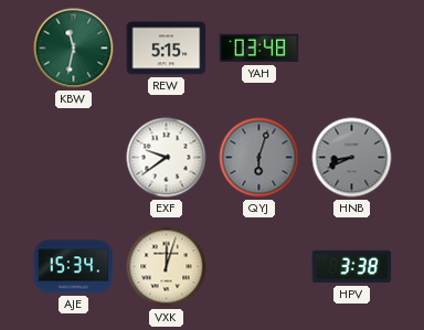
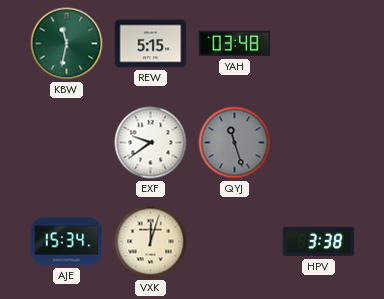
QYJ: 6:03 -> 11:27
HNB: 8:41 -> none
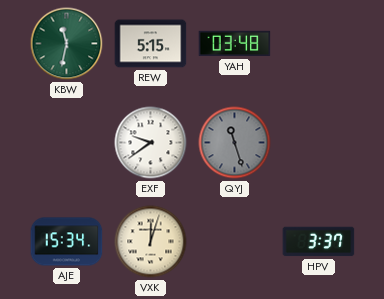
HPV: 3:38 -> 3:37
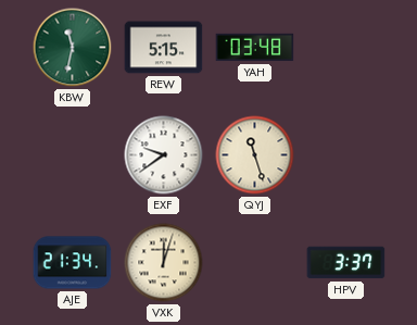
QYJ dial: grey -> cream
AJE: 15:34 -> 21:34
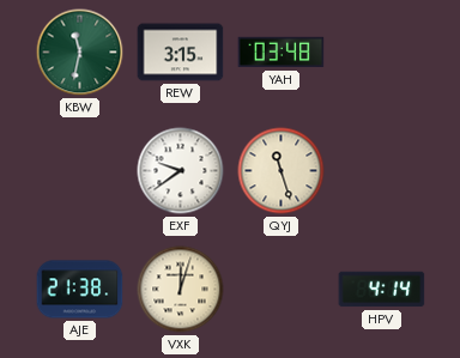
REW: 5:15 -> 3:15
AJE: 21:34 -> 21:38
HPV: 3:37 -> 4:14
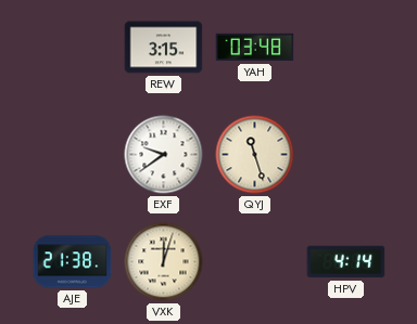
KBW: 11:32 -> none
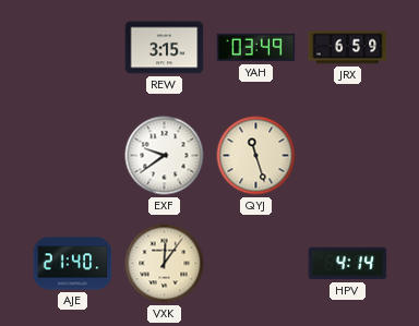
YAH: 03:48 -> 03:49
JRX: none -> 6:59
AJE: 21:38 -> 21:40
VXK: 12:03 -> 12:06
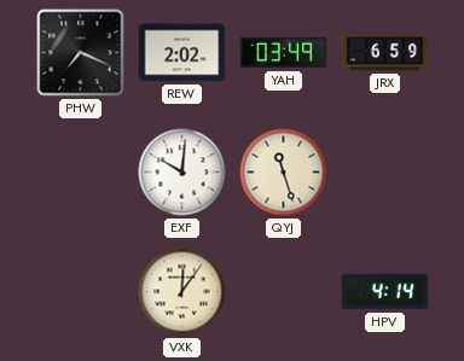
PHW: none -> 7:19
REW: 3:15 -> 2:02
EXF: 9:39 -> 10:01
AJE: 21:40 -> none
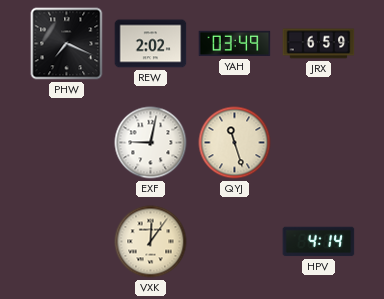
EXF: 10:01 -> 9:02
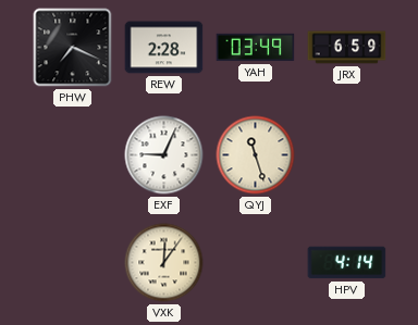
REW: 2:02 -> 2:28
EXF: 9:02 -> 9:04
